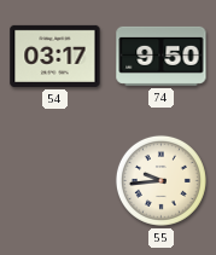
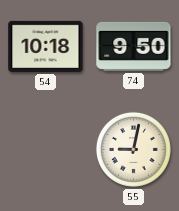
54: 03:17 -> 10:18
55: 9:44 -> 9:02
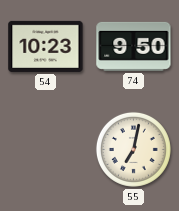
54: 10:18 -> 10:23
55: 9:02 -> 7:02
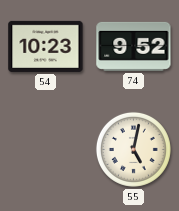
74: 9:50 -> 9:52
55: 7:02 -> 5:02
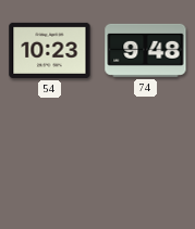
74: 9:52 -> 9:48
55: 5:02 -> none
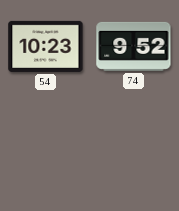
74: 9:48 -> 9:52
